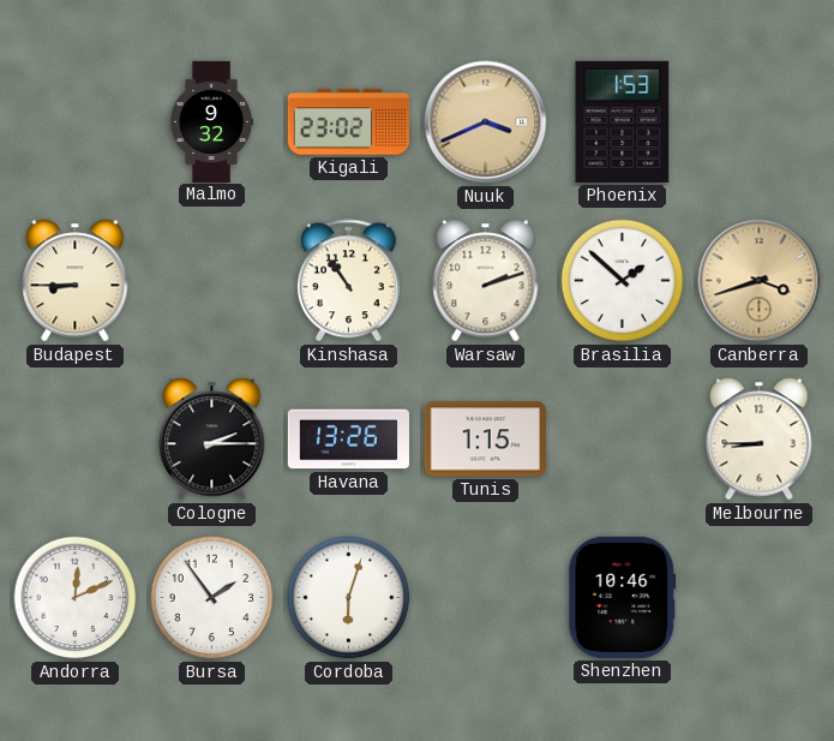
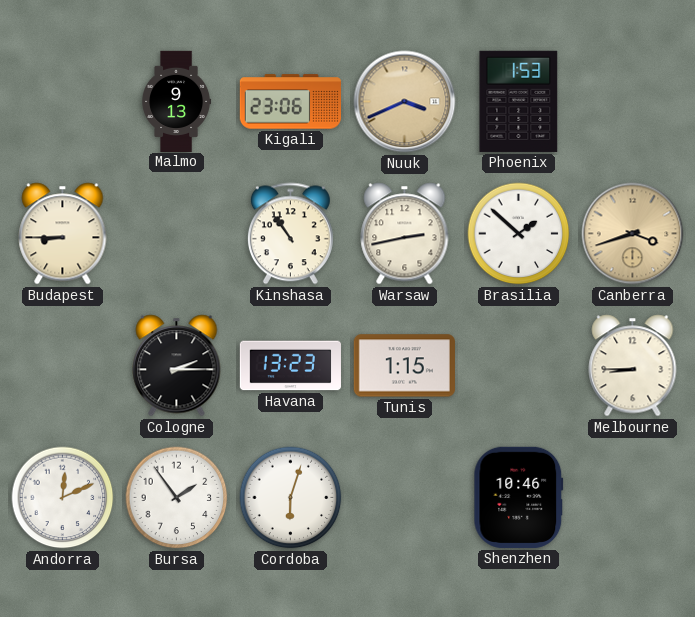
Malmo: 9:32 -> 9:13
Kigali: 23:02 -> 23:06
Warsaw: 2:12 -> 2:43
Havana: 13:26 -> 13:23
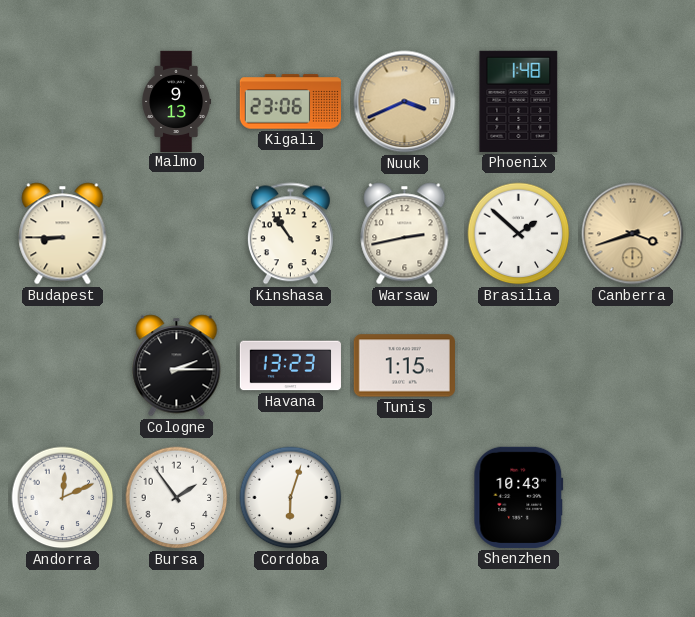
Phoenix: 1:53 -> 1:48
Melbourne: 8:45 -> none
Shenzhen: 10:46 -> 10:43
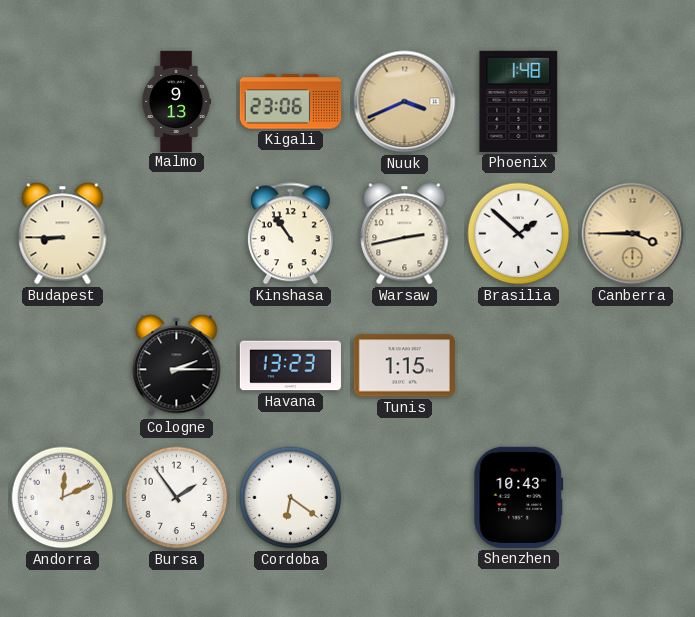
Canberra: 3:42 -> 3:45
Cordoba: 6:03 -> 6:21
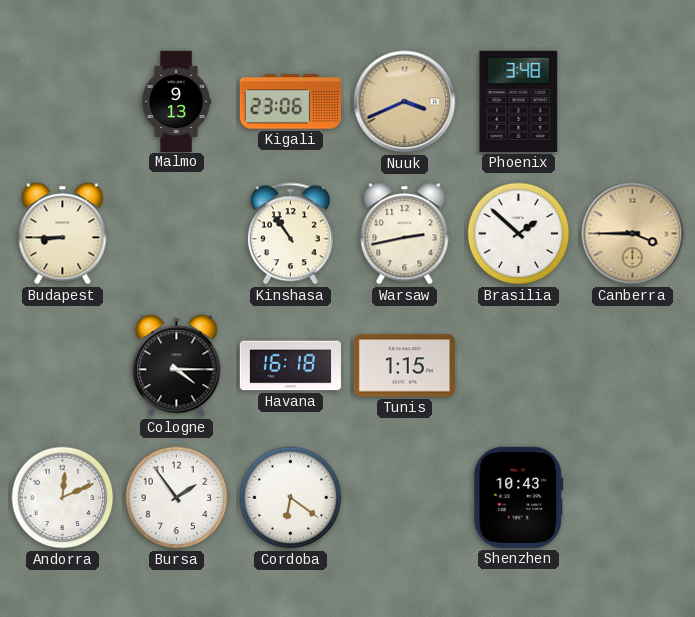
Phoenix: 1:48 -> 3:48
Cologne: 2:15 -> 4:15
Havana: 13:23 -> 16:18
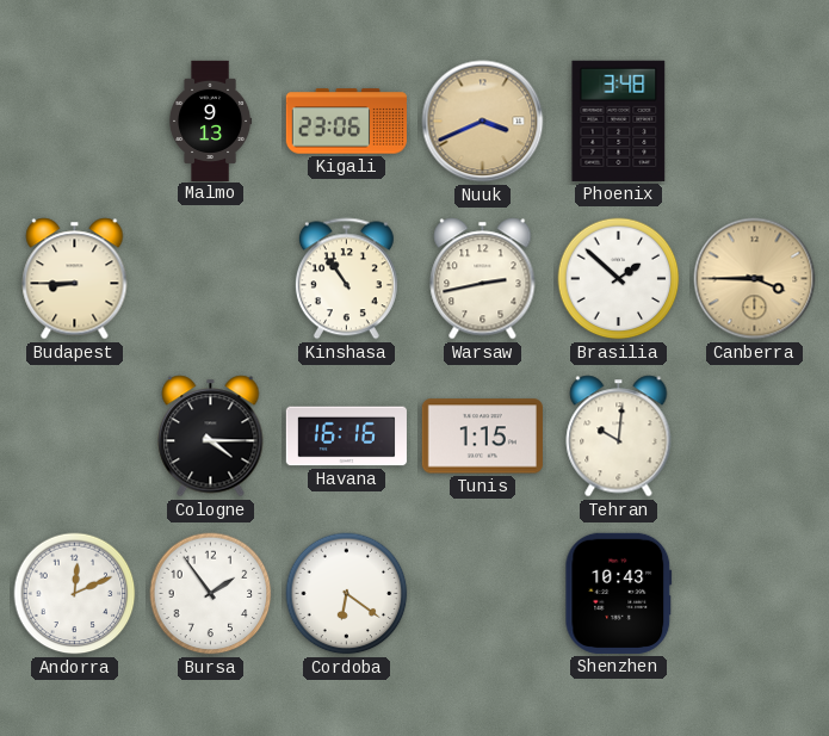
Havana: 16:18 -> 16:16
Tehran: none -> 10:01
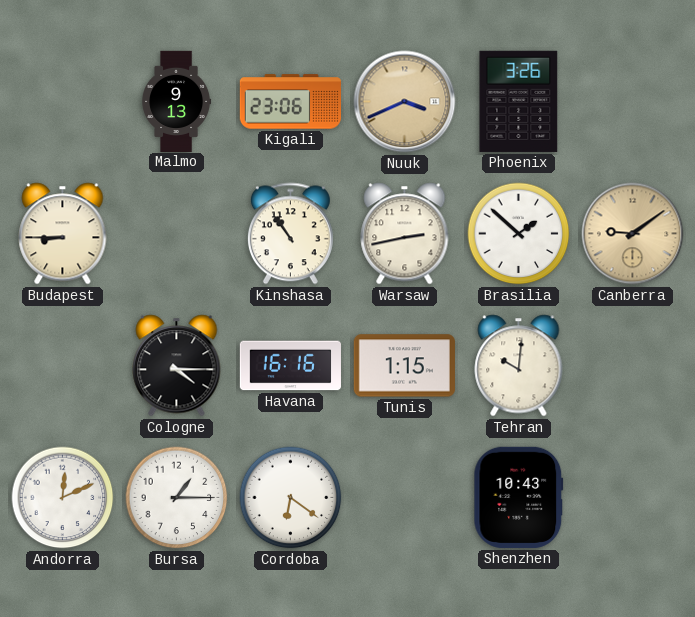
Phoenix: 3:48 -> 3:26
Canberra: 3:45 -> 9:09
Bursa: 1:54 -> 1:15
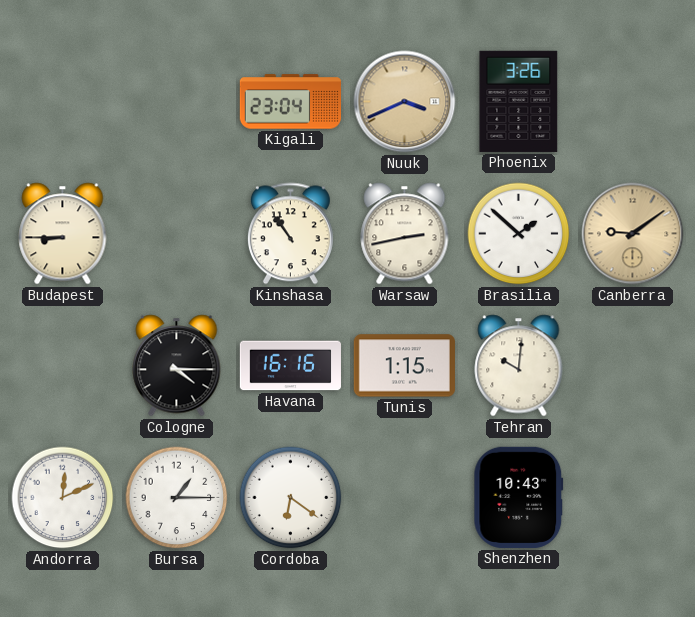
Malmo: 9:13 -> none
Kigali: 23:06 -> 23:04
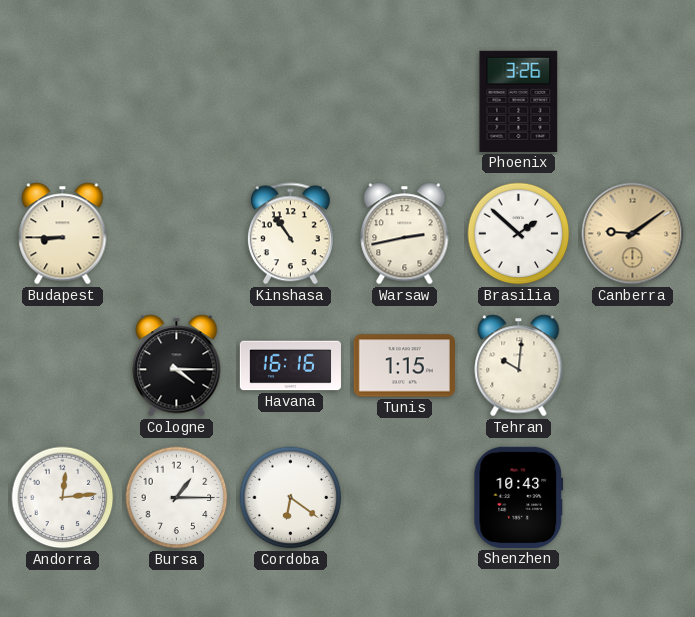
Kigali: 23:04 -> none
Nuuk: 3:41 -> none
Andorra: 12:11 -> 12:14
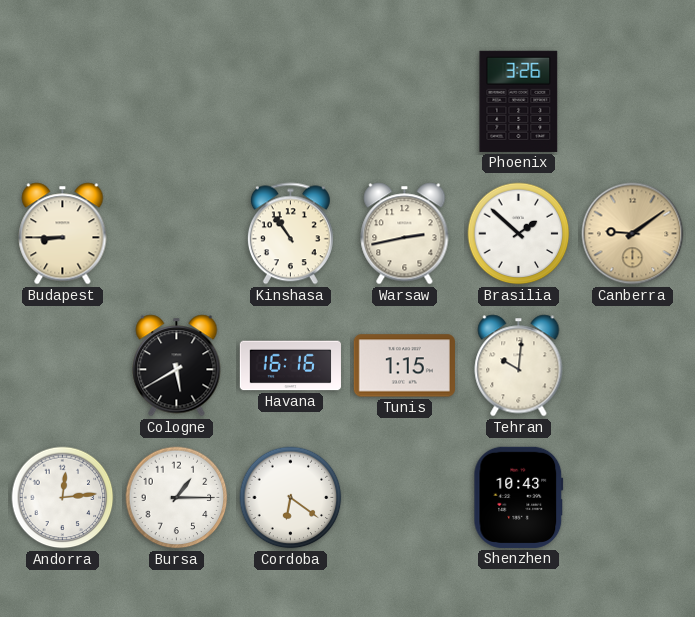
Cologne: 4:15 -> 5:40
